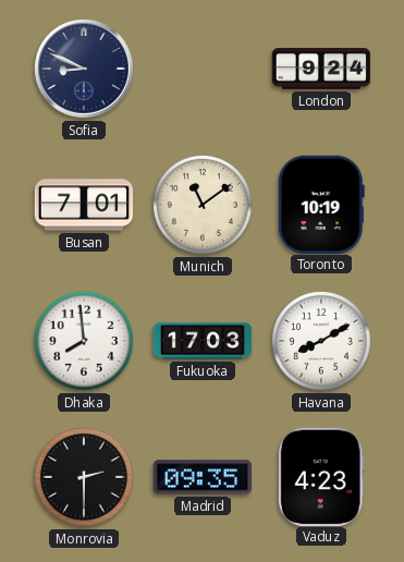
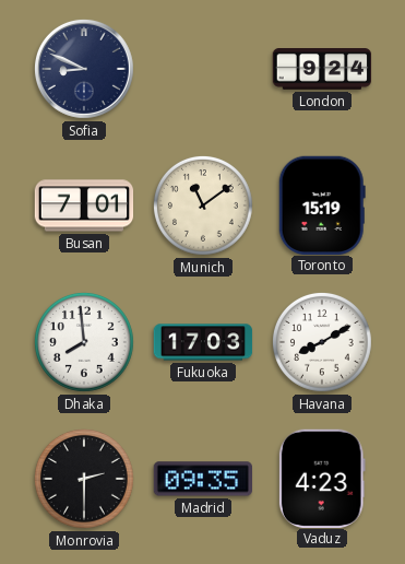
Toronto: 10:19 -> 15:19
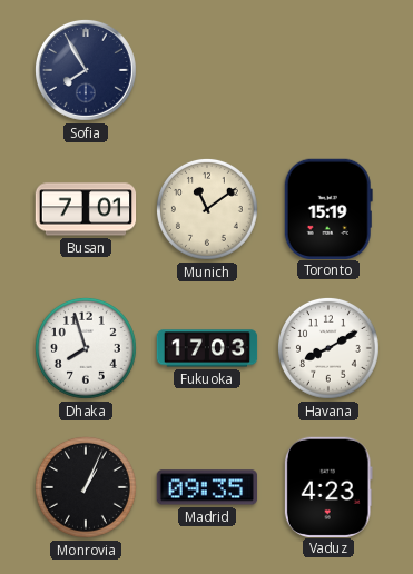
Sofia: 8:49 -> 7:55
London: 9:24 -> none
Dhaka: 7:59 -> 7:57
Monrovia: 2:30 -> 1:04
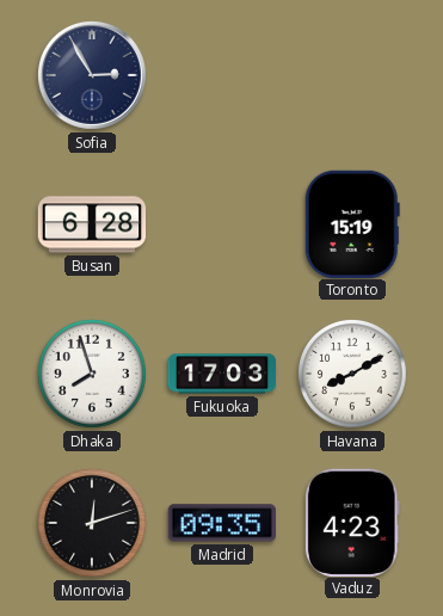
Sofia: 7:55 -> 2:55
Busan: 7:01 -> 6:28
Munich: 11:09 -> none
Monrovia: 1:04 -> 12:12
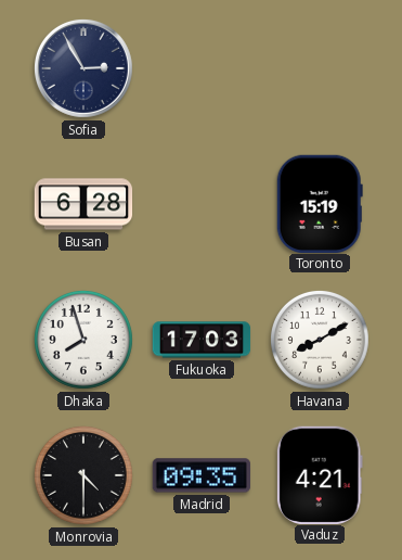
Monrovia: 12:12 -> 4:30
Vaduz: 4:23 -> 4:21
